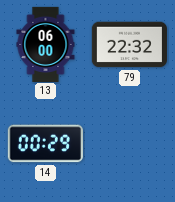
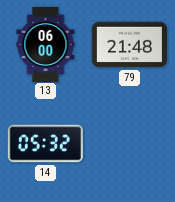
79: 22:32 -> 21:48
14: 00:29 -> 05:32
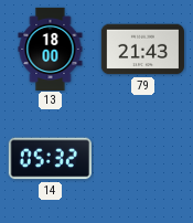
13: 06:00 -> 18:00
79: 21:48 -> 21:43
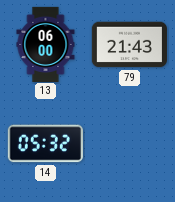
13: 18:00 -> 06:00
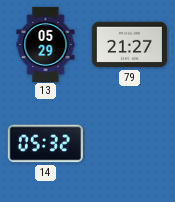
13: 06:00 -> 05:29
79: 21:43 -> 21:27
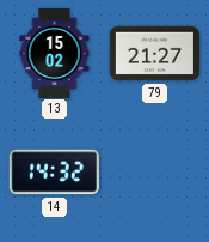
13: 05:29 -> 15:02
14: 05:32 -> 14:32
